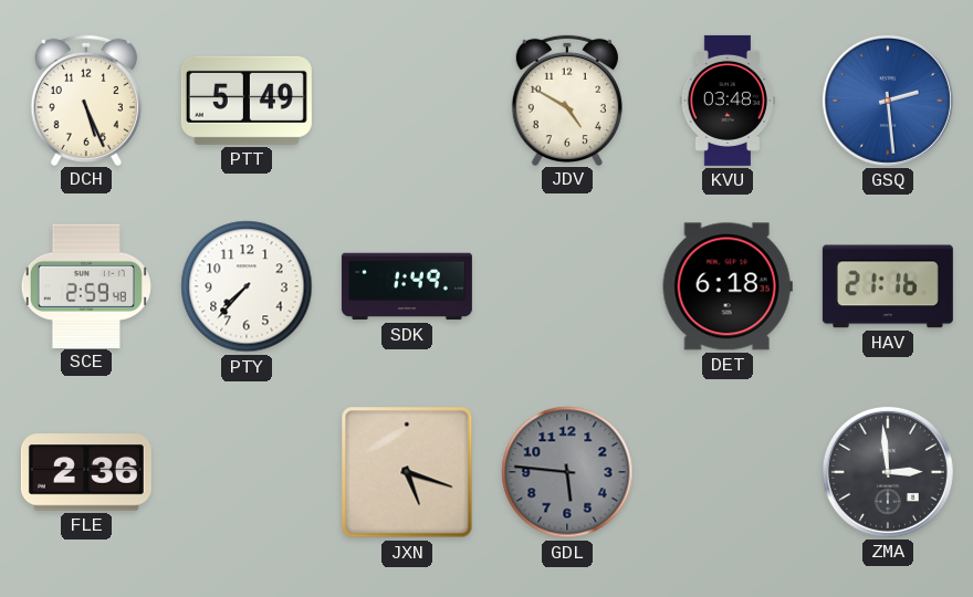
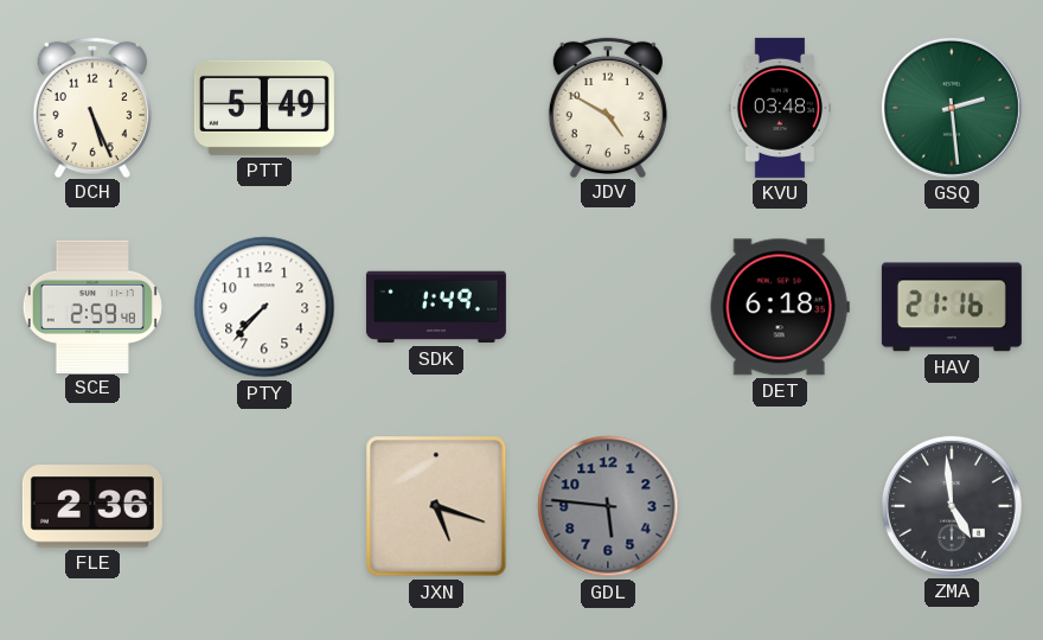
GSQ dial: blue -> green
ZMA: 2:59 -> 4:59
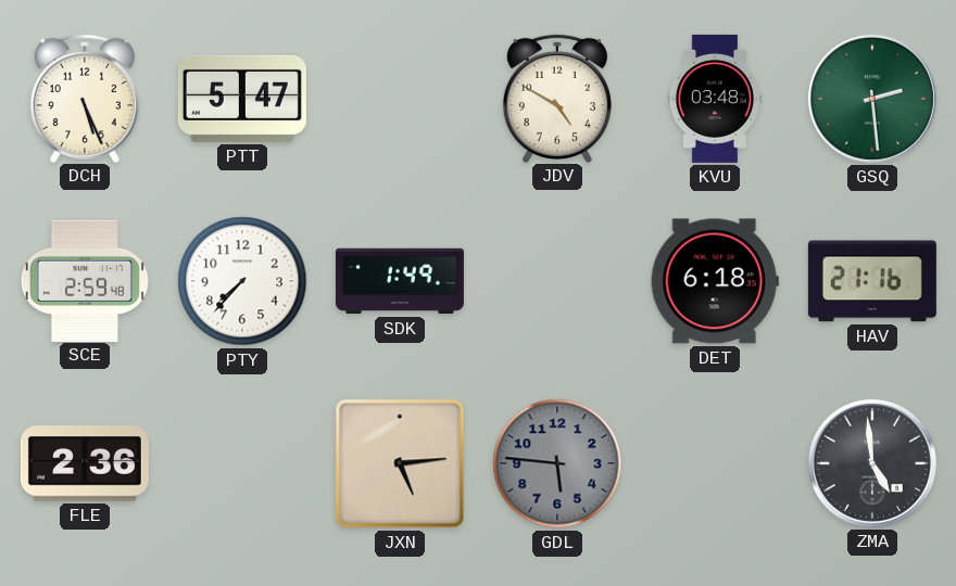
PTT: 5:49 -> 5:47
JXN: 5:18 -> 5:14
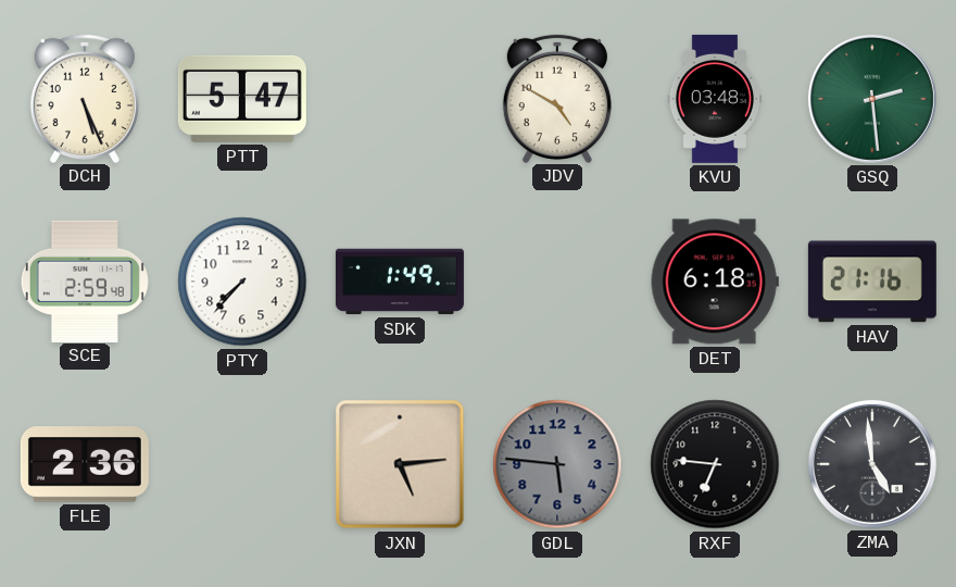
RXF: none -> 6:46
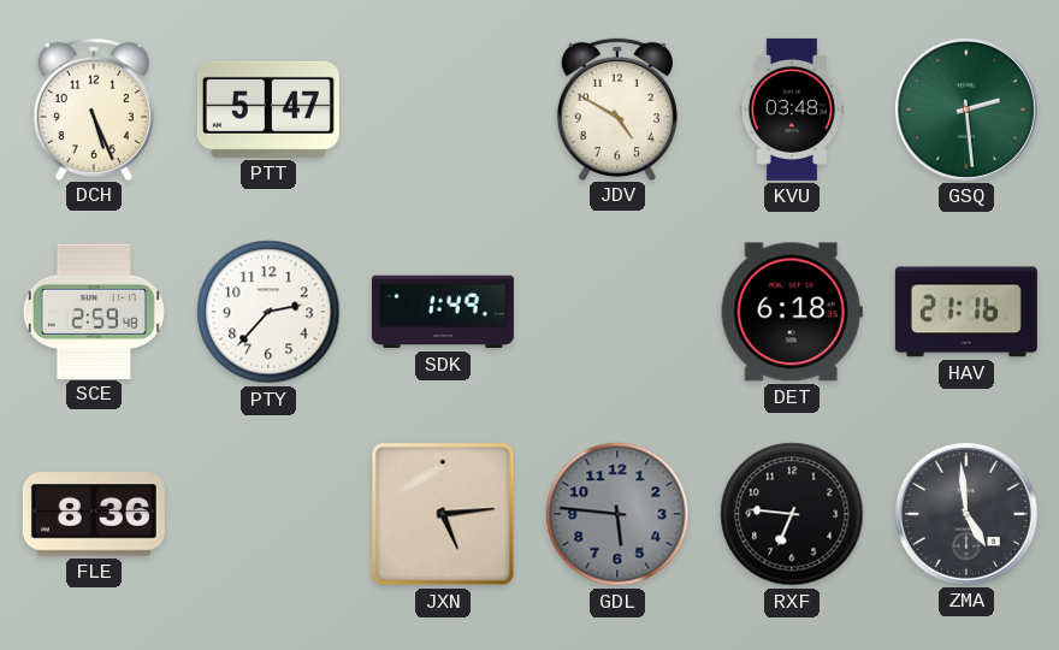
PTY: 7:37 -> 2:37
FLE: 2:36 -> 8:36
